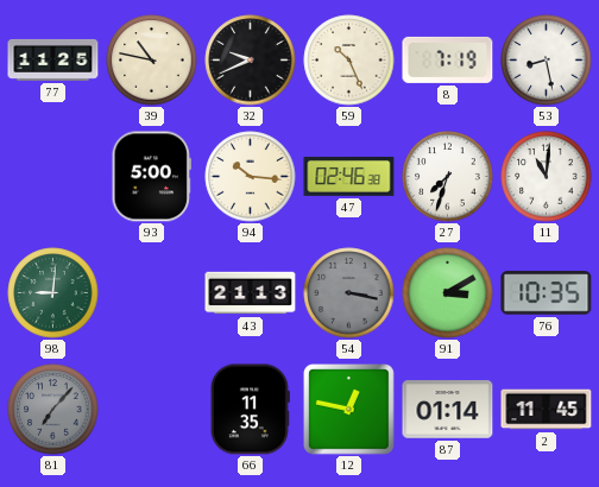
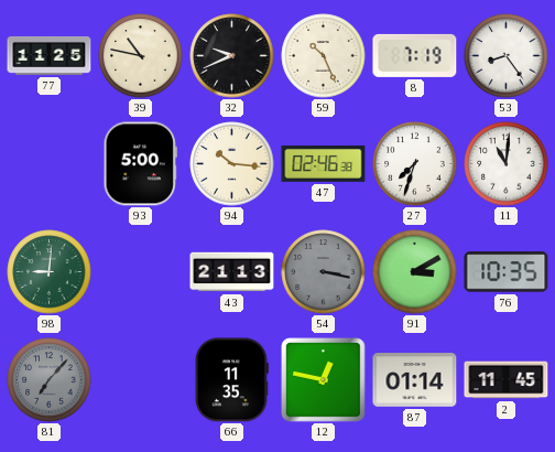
53: 8:28 -> 8:24
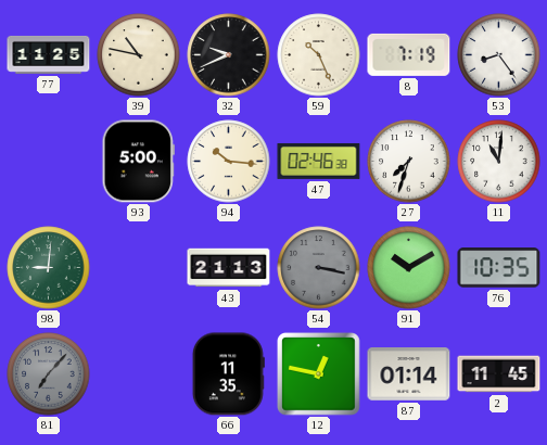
91: 3:10 -> 10:10
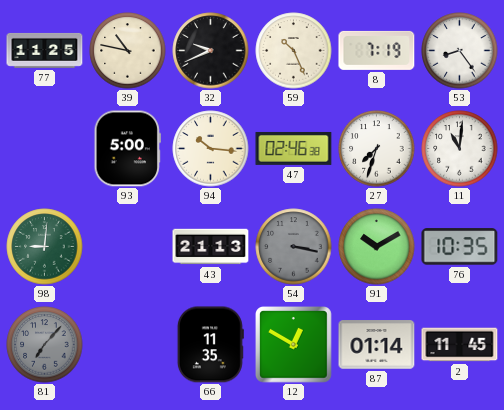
12: 12:47 -> 12:50
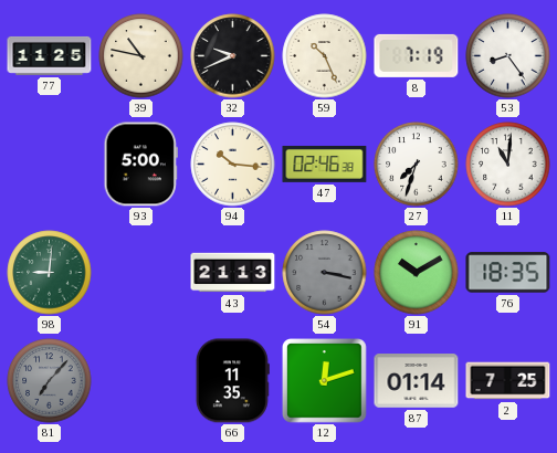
76: 10:35 -> 18:35
12: 12:50 -> 12:12
2: 11:45 -> 7:25
